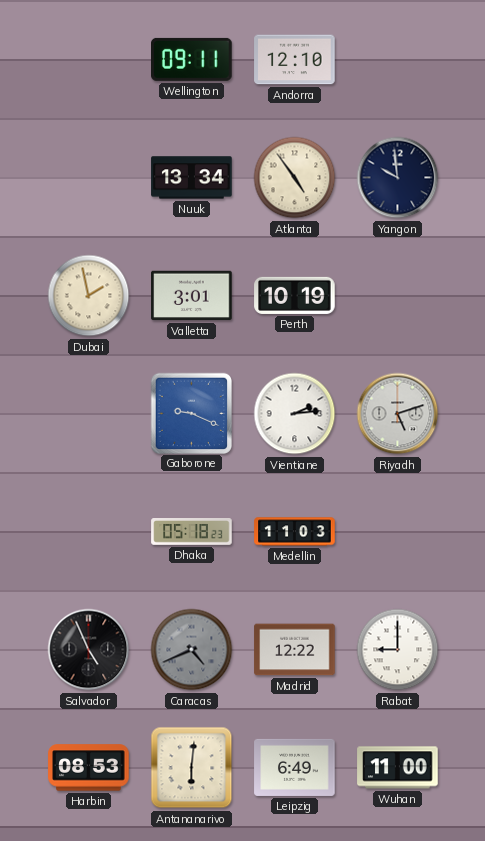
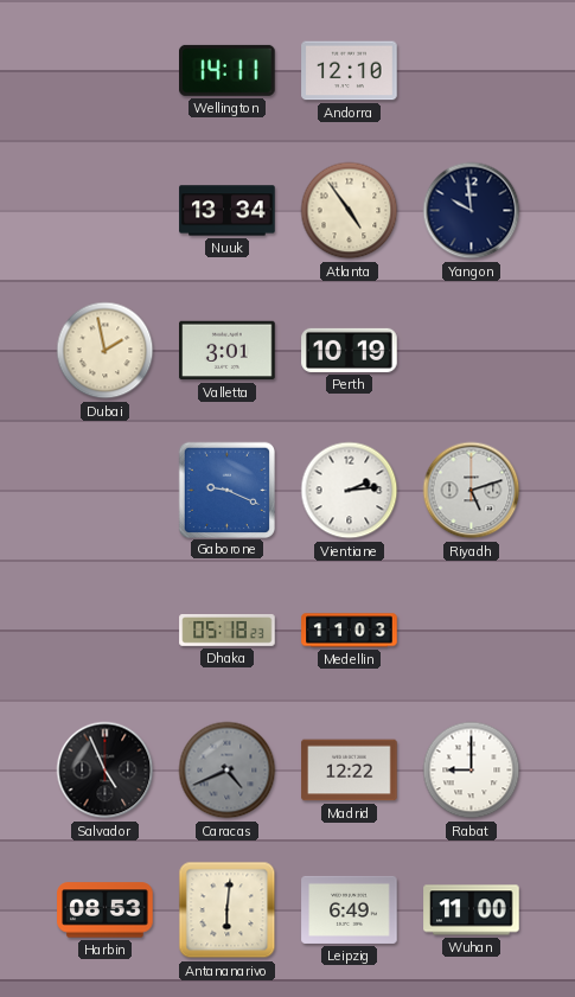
Wellington: 09:11 -> 14:11
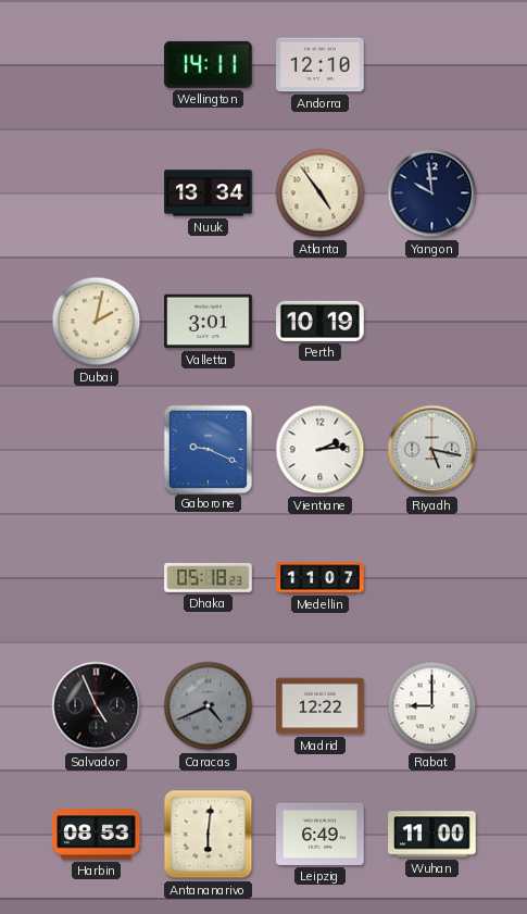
Dubai: 1:58 -> 2:02
Riyadh: 5:12 -> 5:17
Medellin: 11:03 -> 11:07
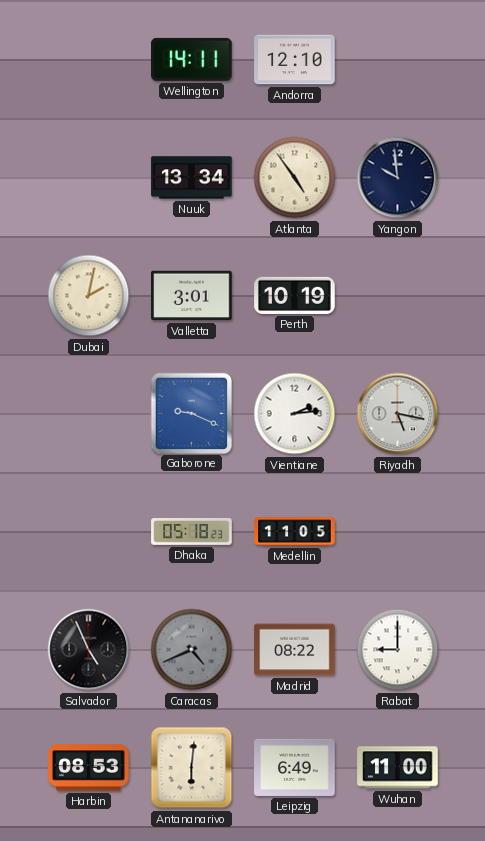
Medellin: 11:07 -> 11:05
Madrid: 12:22 -> 08:22
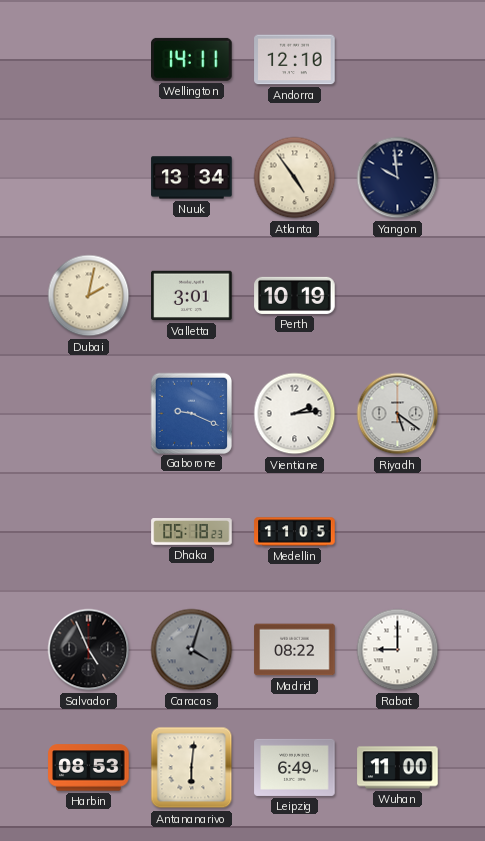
Riyadh: 5:17 -> 5:21
Caracas: 4:41 -> 4:03
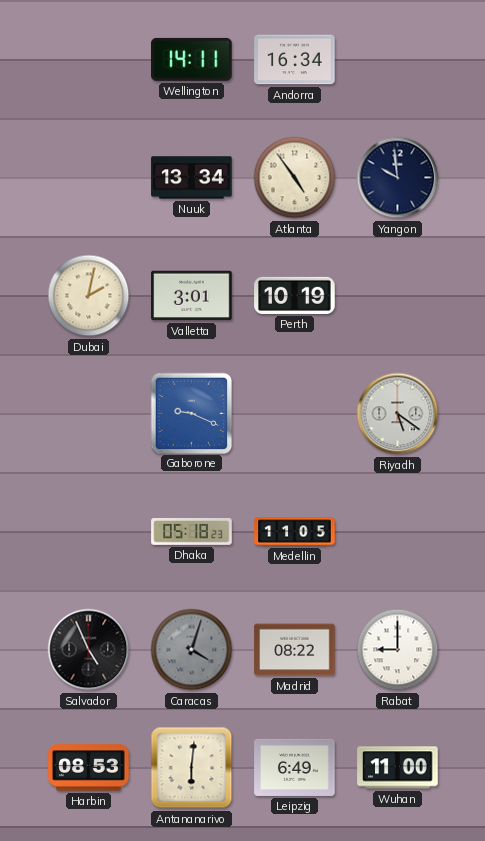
Andorra: 12:10 -> 16:34
Vientiane: 2:14 -> none
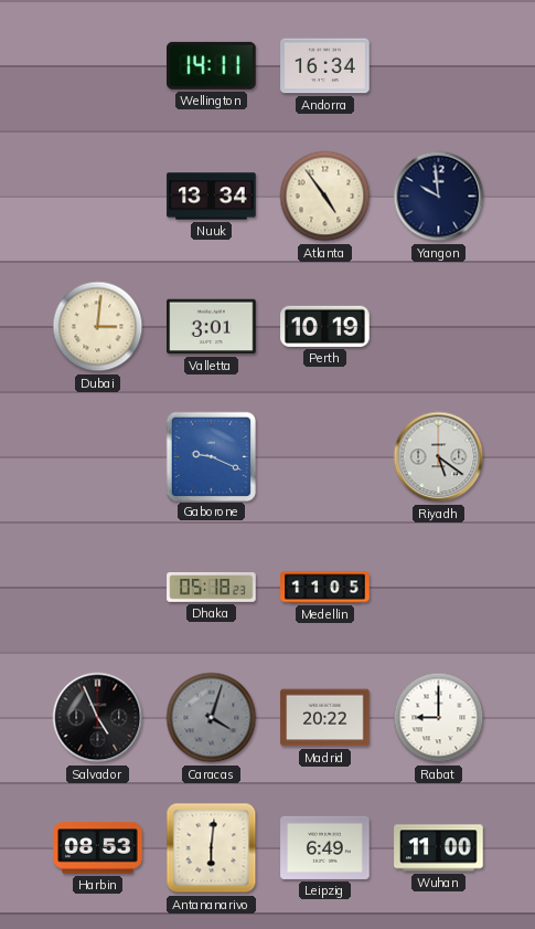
Dubai: 2:02 -> 3:01
Madrid: 08:22 -> 20:22
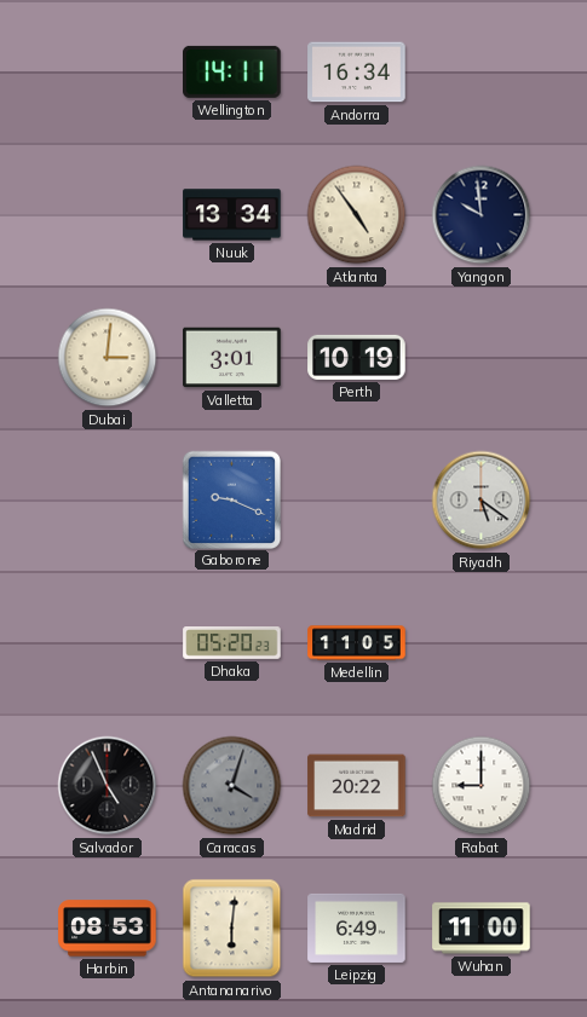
Dhaka: 05:18 -> 05:20
